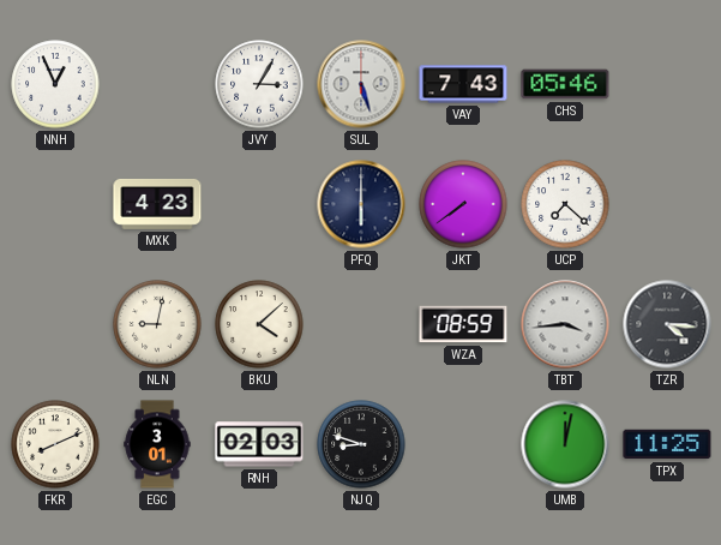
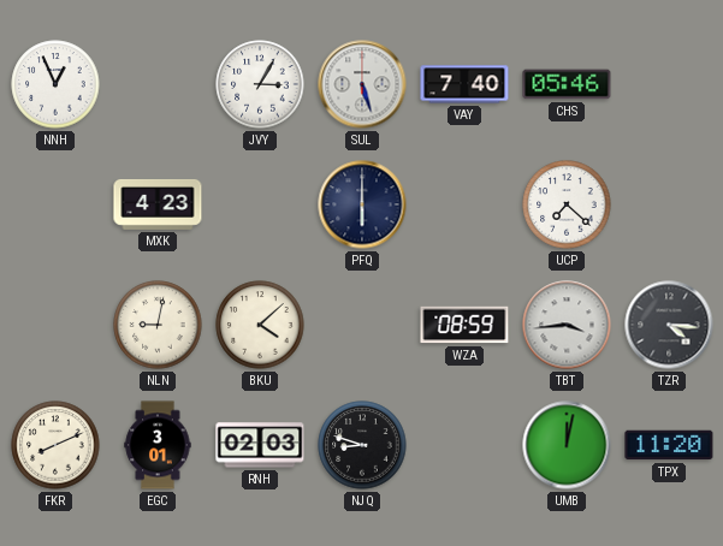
VAY: 7:43 -> 7:40
JKT: 7:39 -> none
TPX: 11:25 -> 11:20
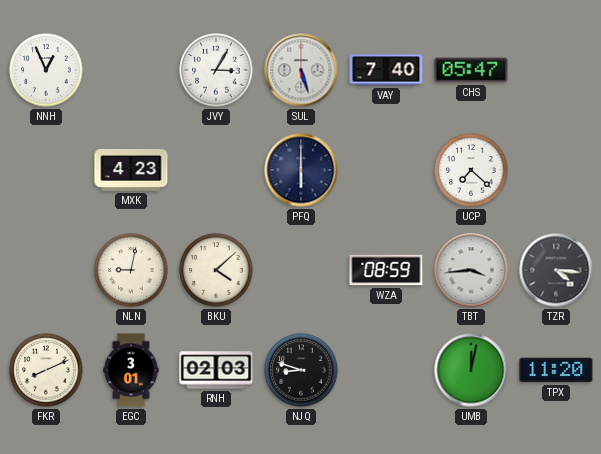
CHS: 05:46 -> 05:47
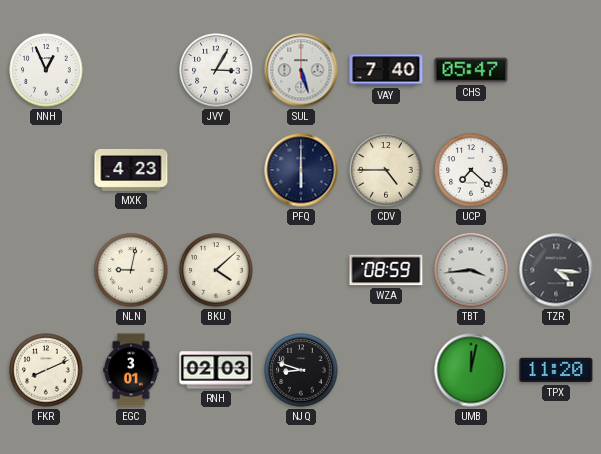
CDV: none -> 4:45
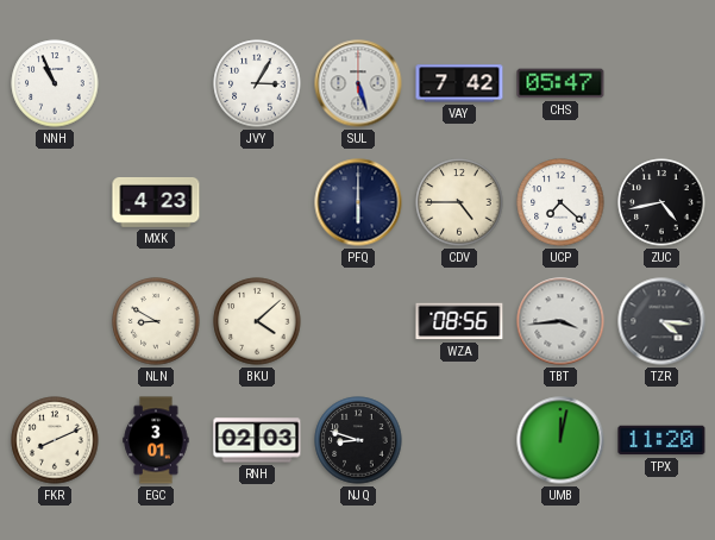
NNH: 12:56 -> 10:56
VAY: 7:40 -> 7:42
ZUC: none -> 4:43
NLN: 9:02 -> 8:50
WZA: 08:59 -> 08:56
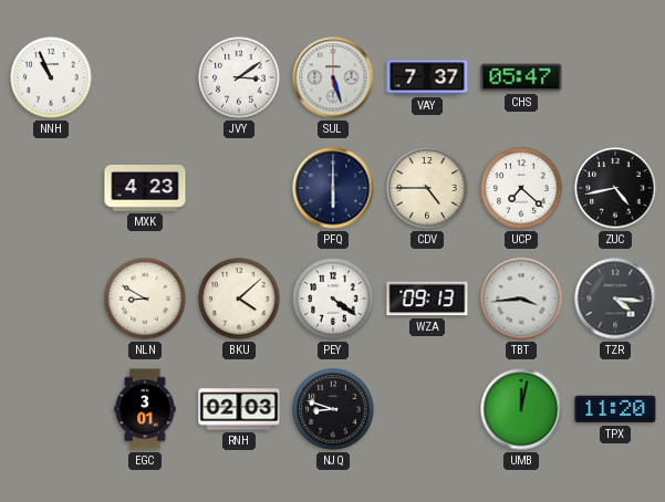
JVY: 3:05 -> 3:09
VAY: 7:42 -> 7:37
PEY: none -> 4:21
WZA: 08:56 -> 09:13
FKR: 8:11 -> none
